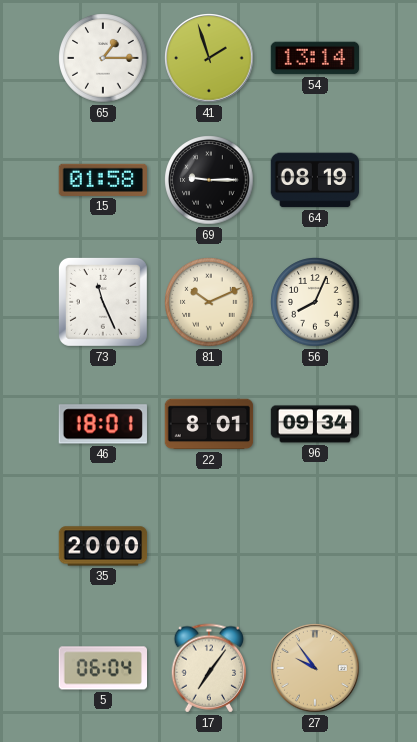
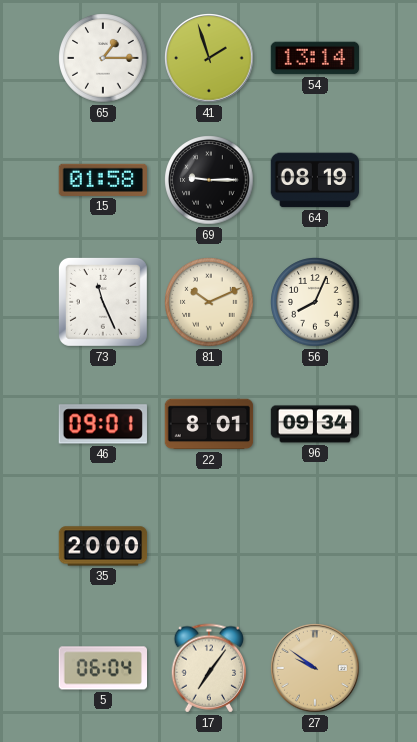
46: 18:01 -> 09:01
27: 9:54 -> 9:51
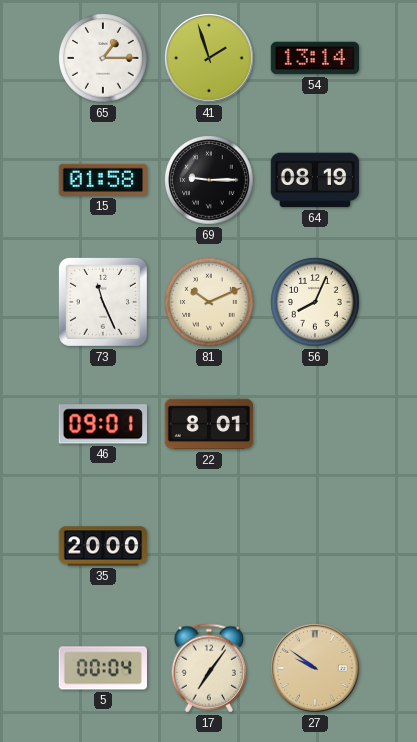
96: 09:34 -> none
5: 06:04 -> 00:04
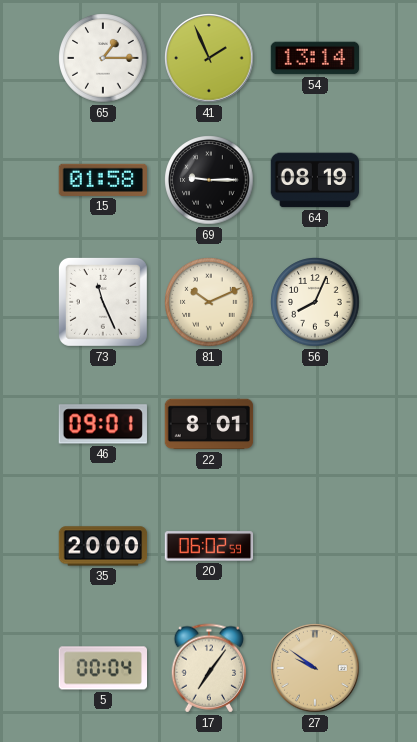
41: 1:57 -> 1:56
20: none -> 06:02
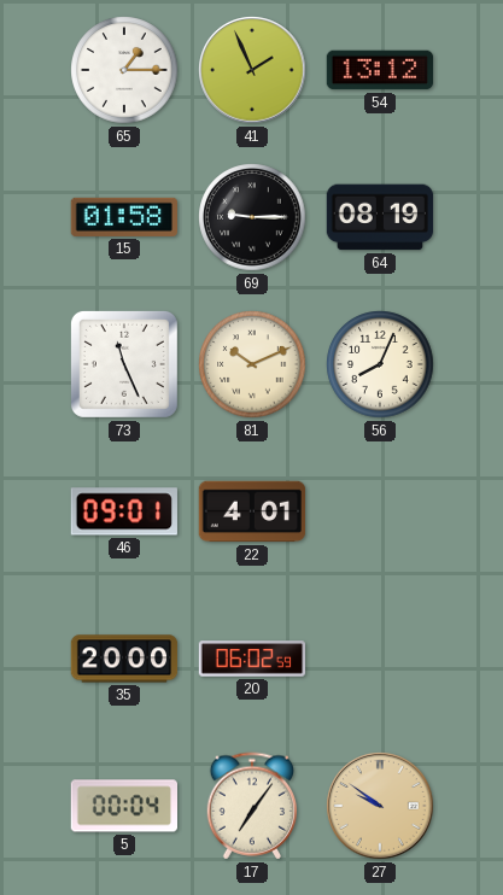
54: 13:14 -> 13:12
22: 8:01 -> 4:01
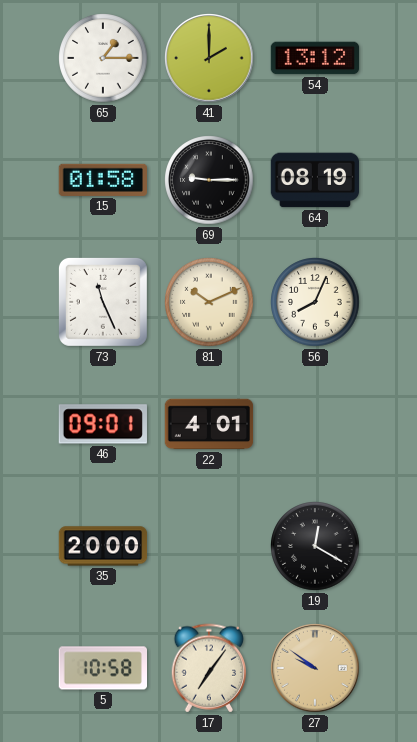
41: 1:56 -> 2:00
20: 06:02 -> none
19: none -> 12:20
5: 00:04 -> 10:58
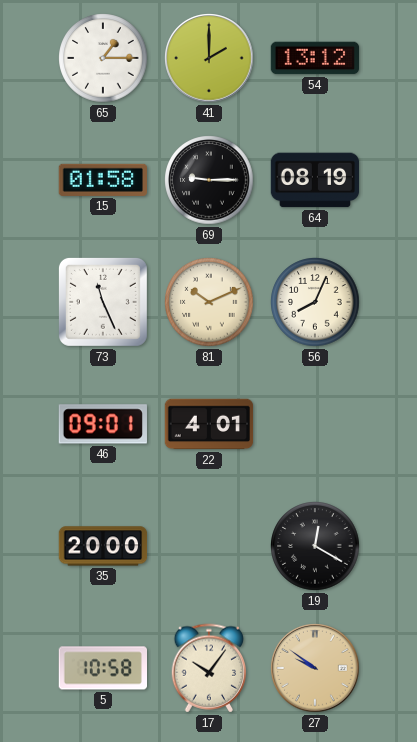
17: 7:06 -> 10:06
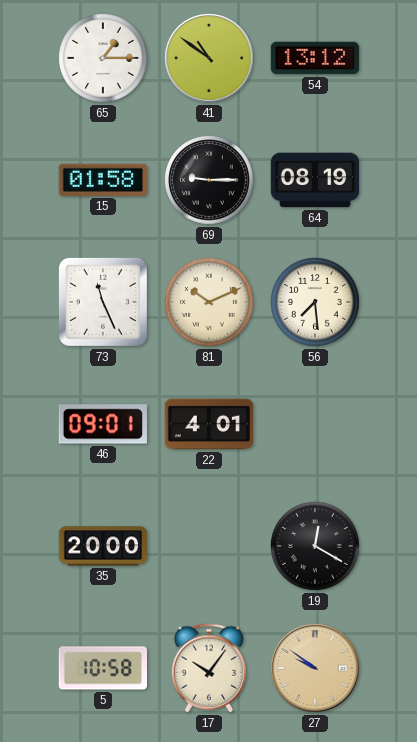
41: 2:00 -> 10:51
56: 8:04 -> 7:29
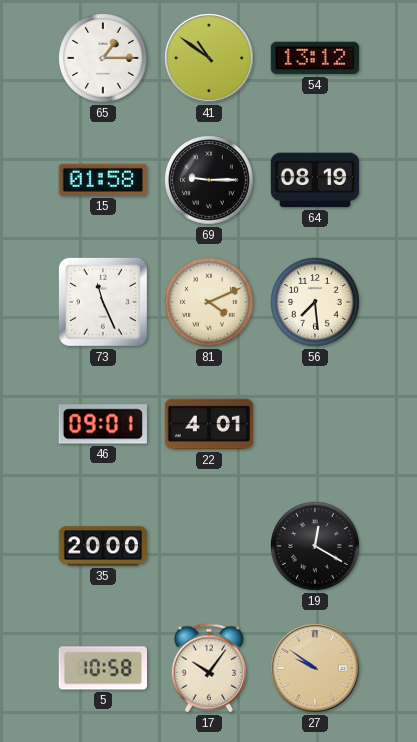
81: 10:11 -> 4:11
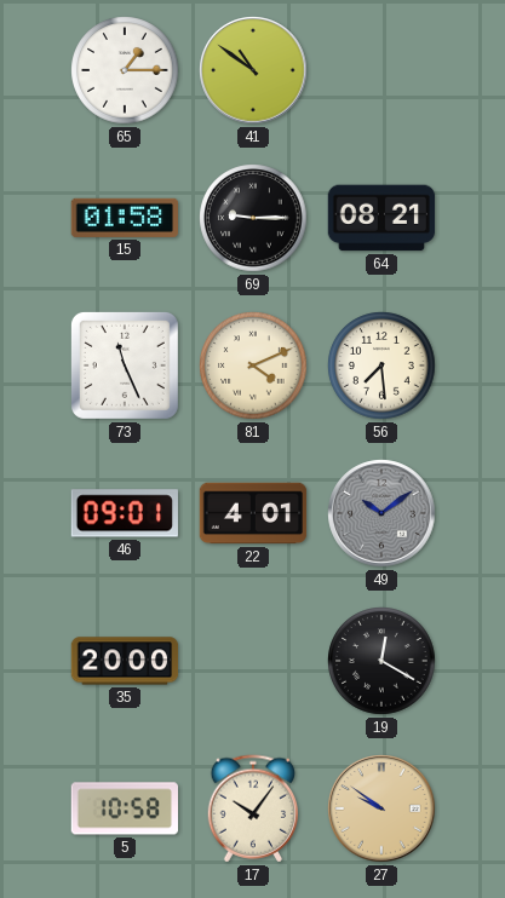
54: 13:12 -> none
64: 08:19 -> 08:21
49: none -> 10:09
